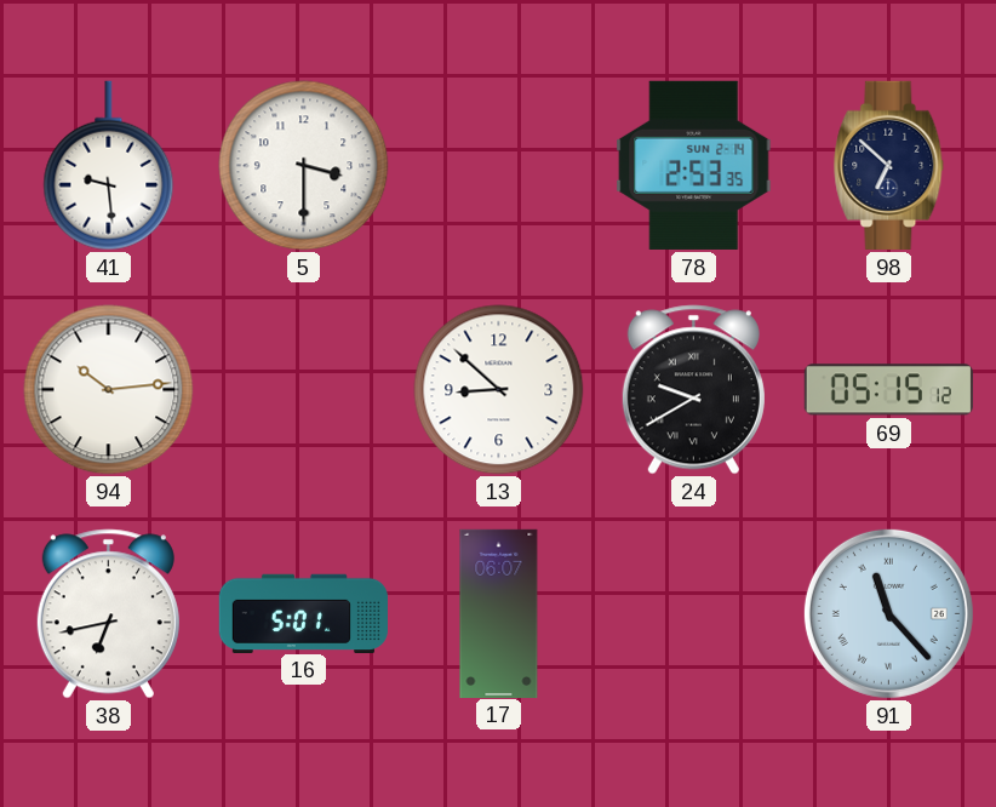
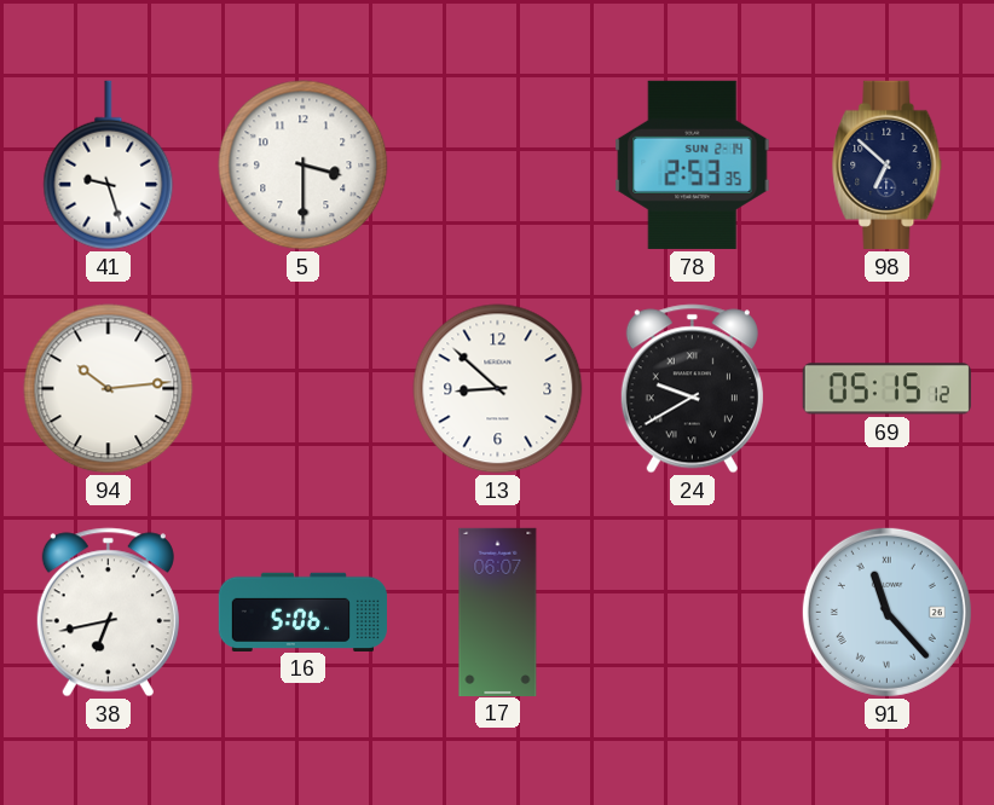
41: 9:29 -> 9:27
16: 5:01 -> 5:06
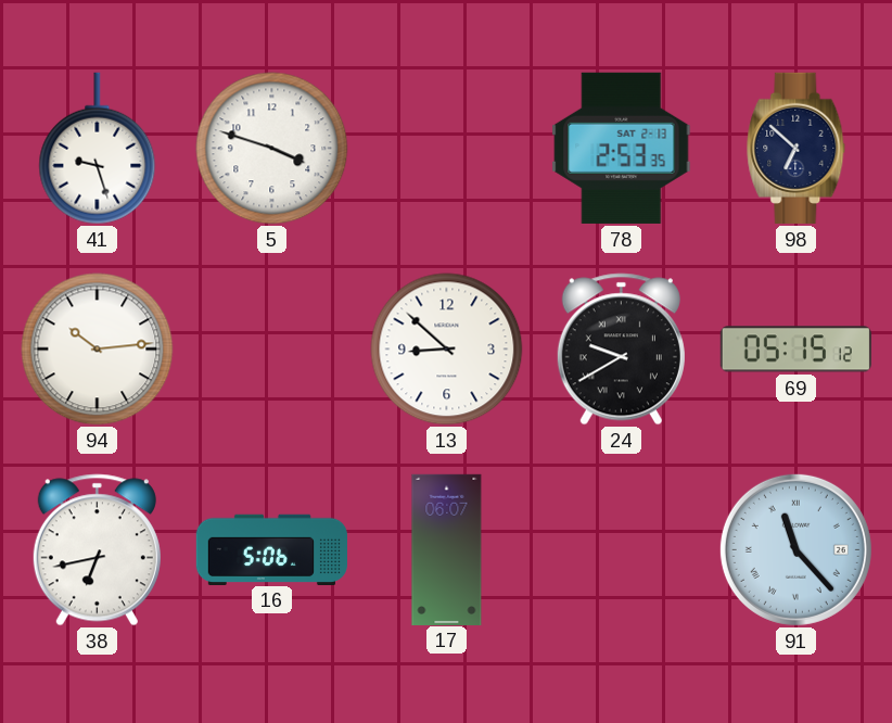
5: 3:30 -> 3:48
78 date: SUN 2-14 -> SAT 2-13
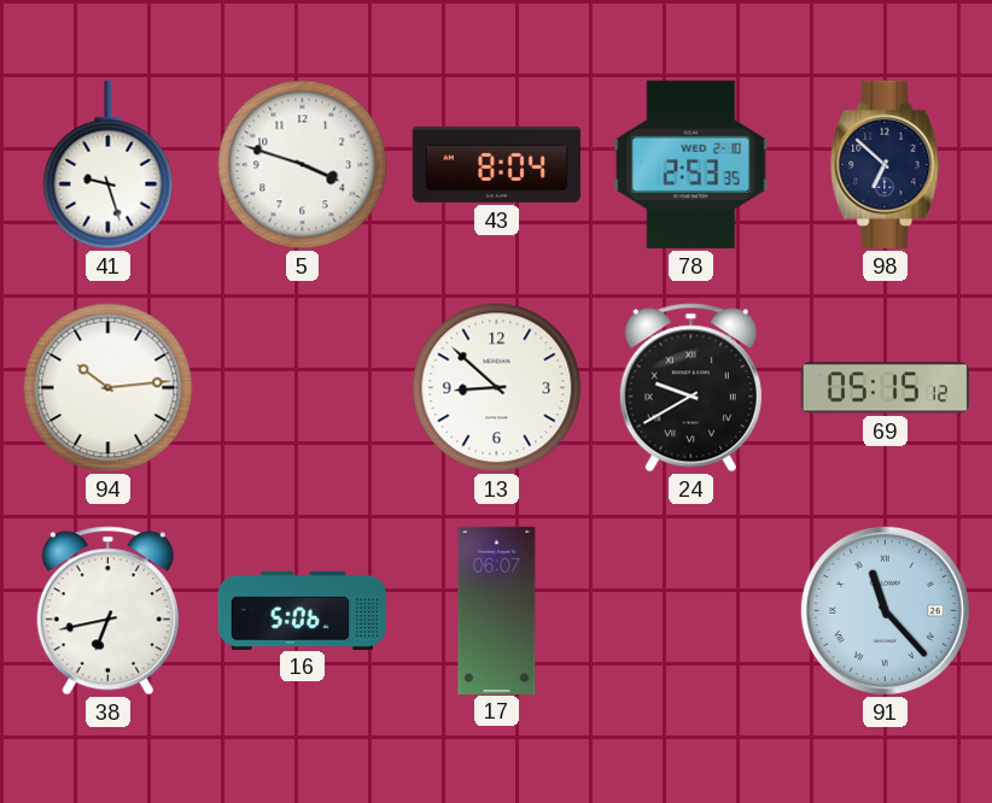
43: none -> 8:04
78 date: SAT 2-13 -> WED 2-10
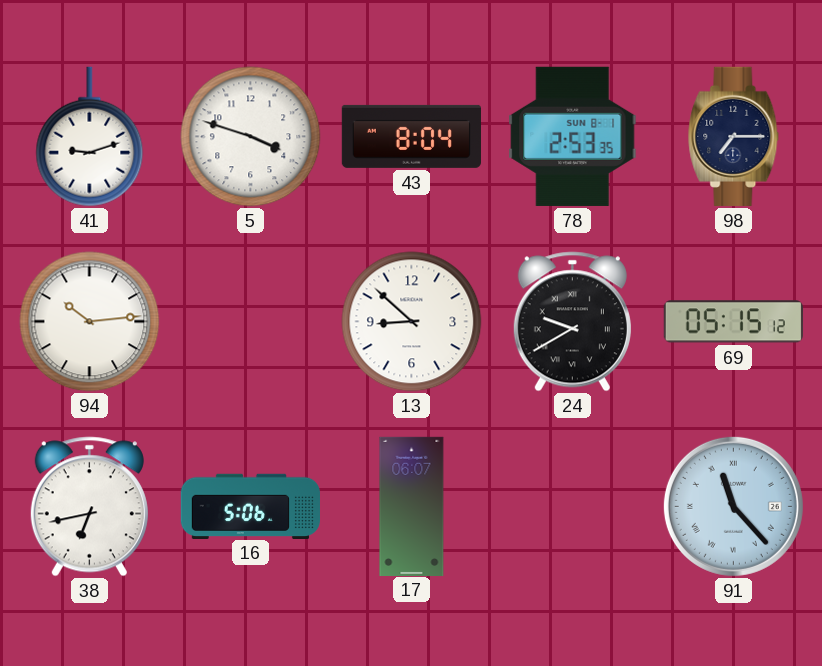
41: 9:27 -> 9:12
78 date: WED 2-10 -> SUN 8-1
98: 6:52 -> 7:15
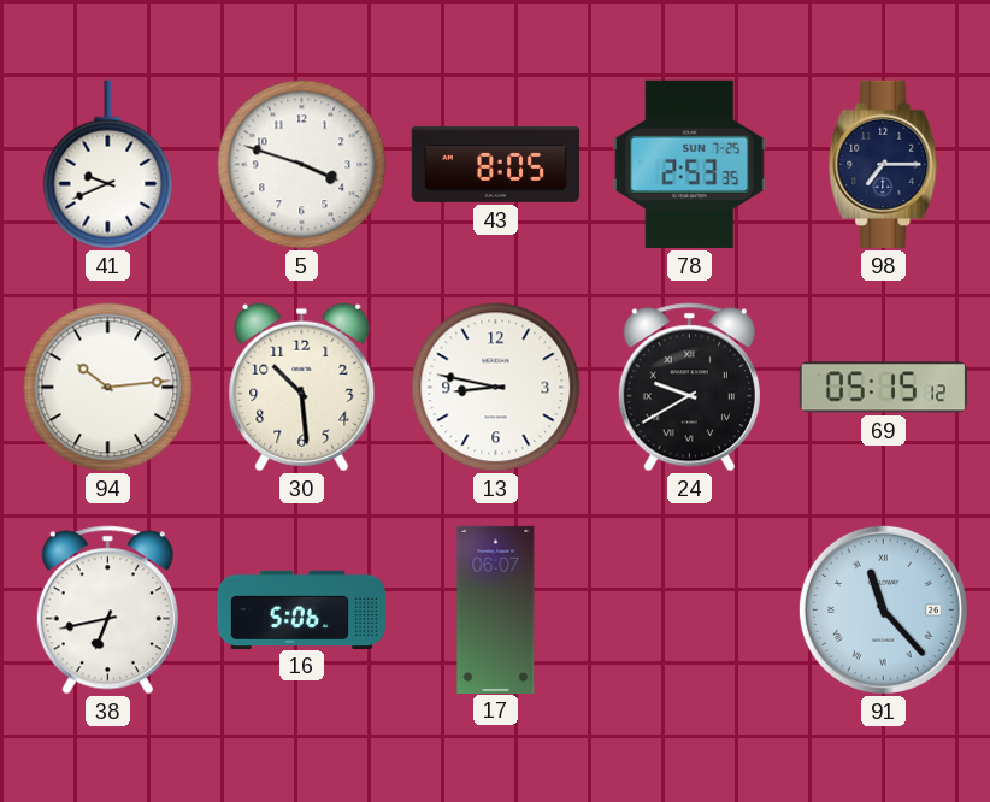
41: 9:12 -> 9:41
43: 8:04 -> 8:05
78 date: SUN 8-1 -> SUN 7-25
30: none -> 10:29
13: 8:52 -> 8:47
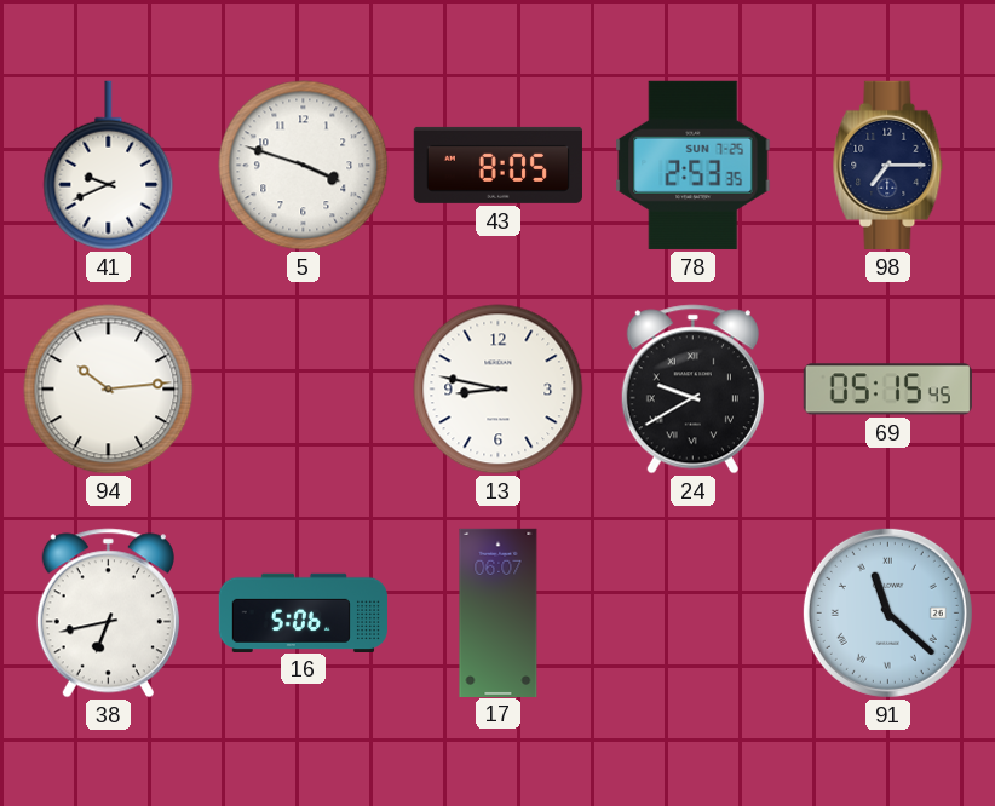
30: 10:29 -> none
69: 05:15:12 -> 05:15:45
91: 11:23 -> 11:22
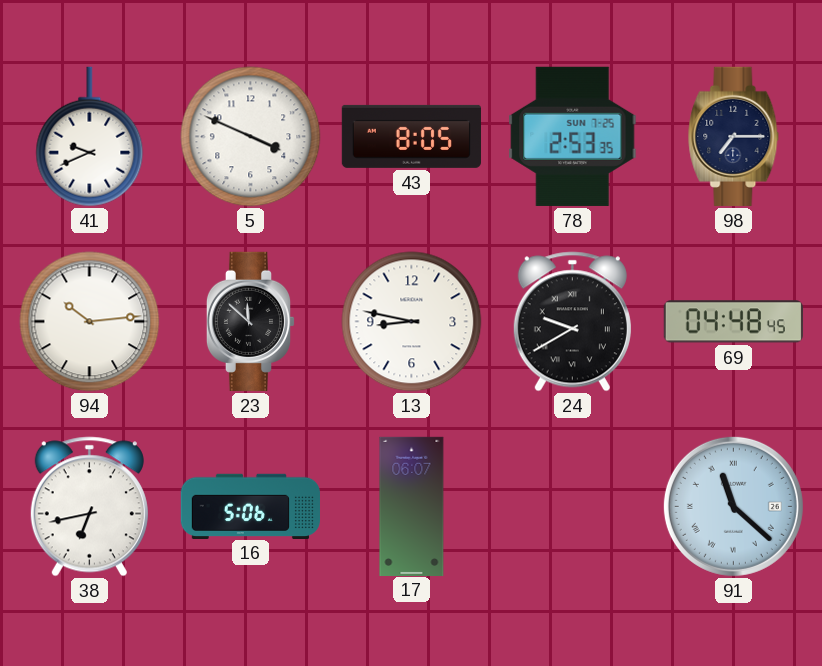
5: 3:48 -> 3:49
23: none -> 11:52
69: 05:15 -> 04:48
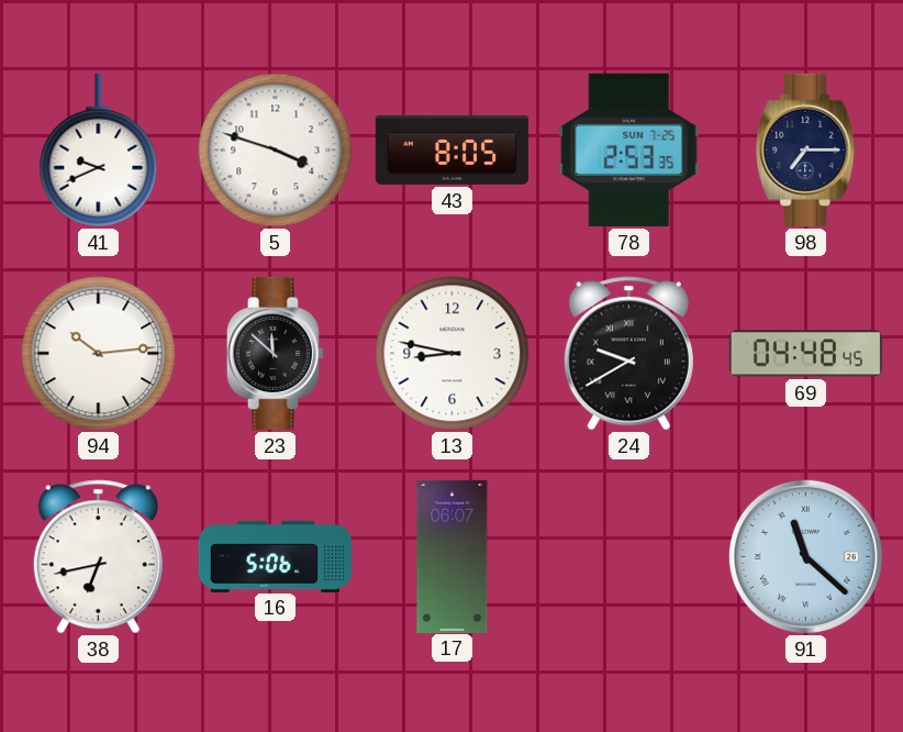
5: 3:49 -> 3:48
